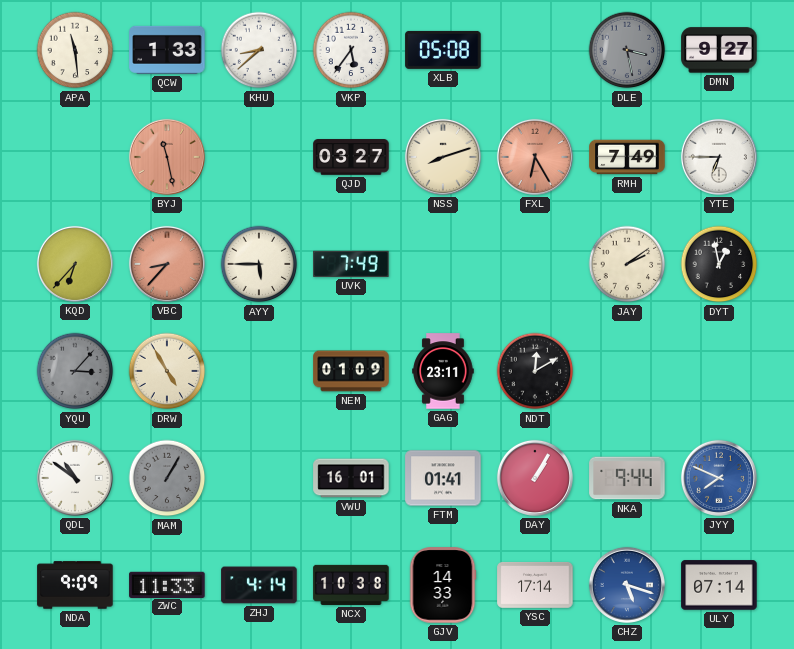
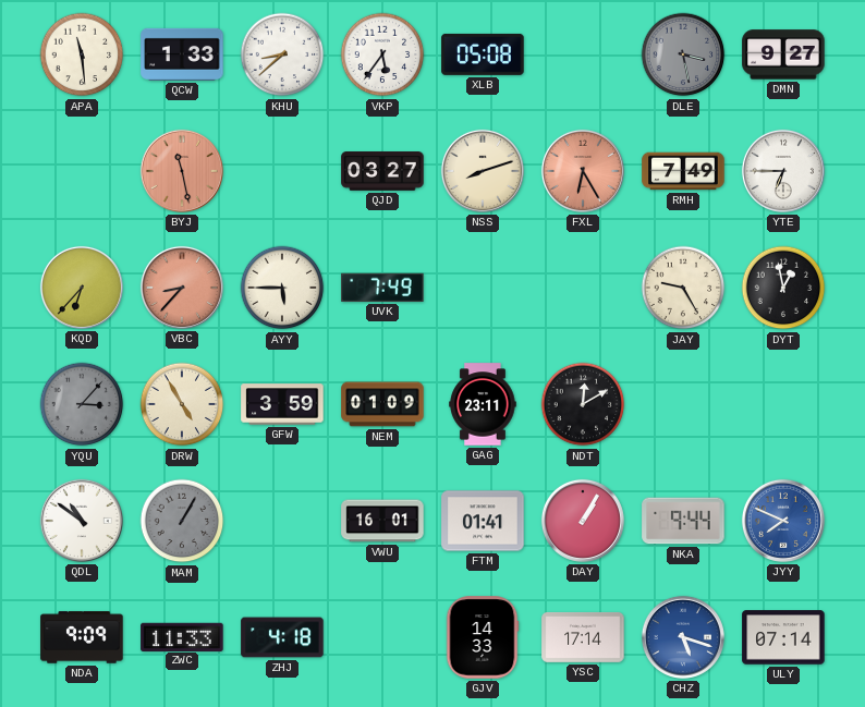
JAY: 2:09 -> 9:25
GFW: none -> 3:59
ZHJ: 4:14 -> 4:18
NCX: 10:38 -> none
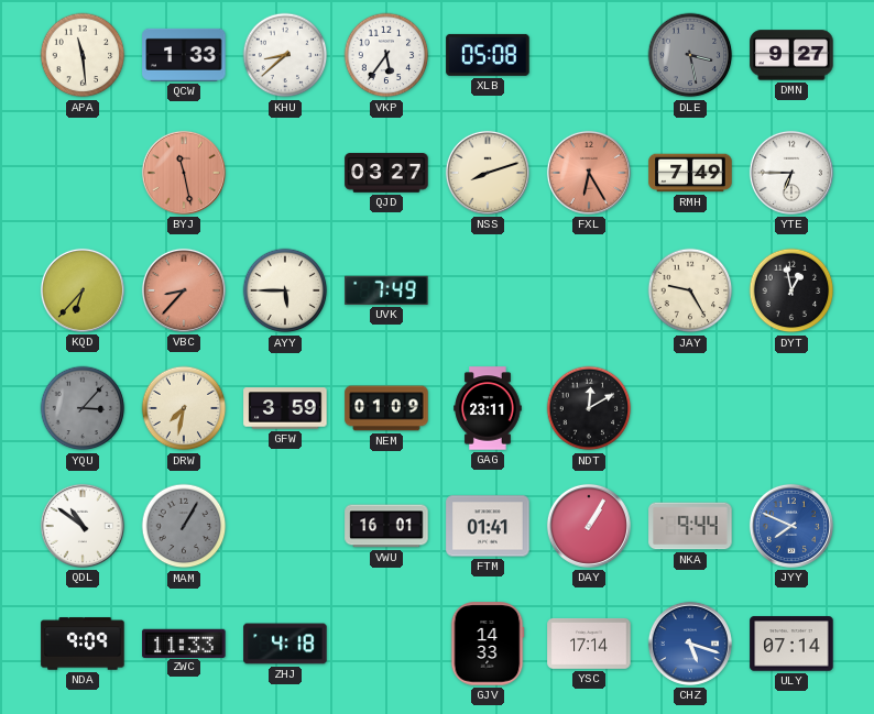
DRW: 4:55 -> 7:32
